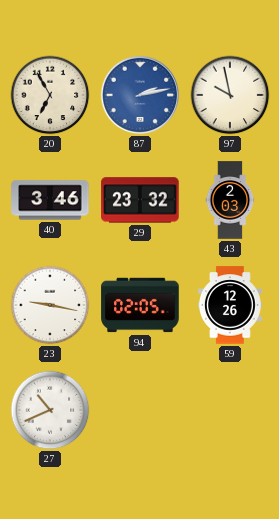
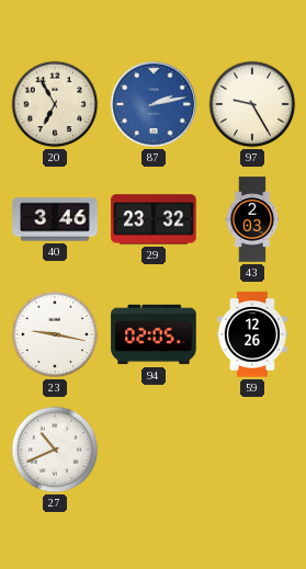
97: 9:58 -> 9:25
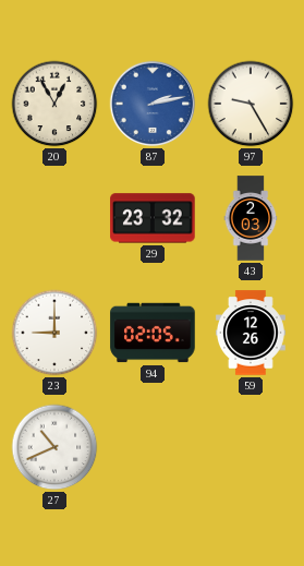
20: 6:55 -> 12:55
40: 3:46 -> none
23: 9:17 -> 9:00
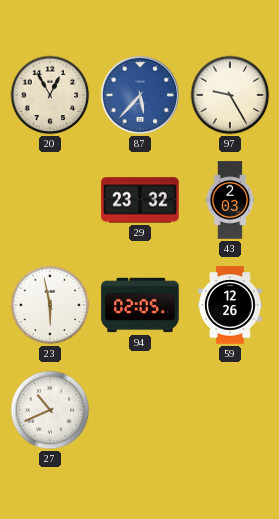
87: 2:13 -> 5:37
23: 9:00 -> 5:58
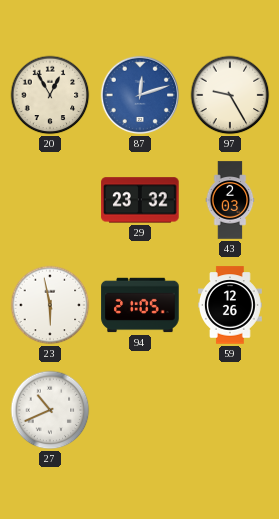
87: 5:37 -> 12:12
94: 02:05 -> 21:05
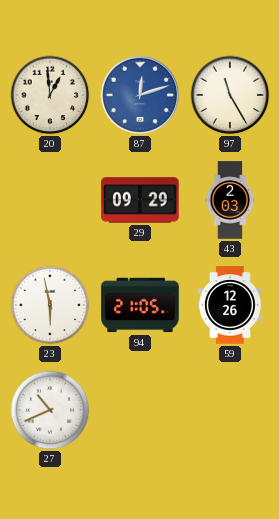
20: 12:55 -> 12:59
97: 9:25 -> 11:25
29: 23:32 -> 09:29
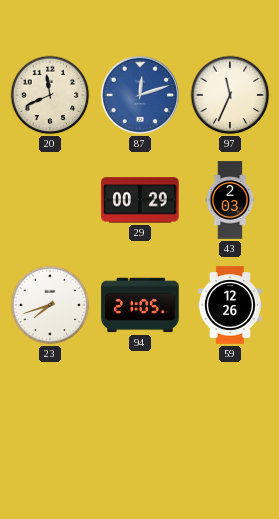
20: 12:59 -> 11:41
97: 11:25 -> 11:34
29: 09:29 -> 00:29
23: 5:58 -> 7:42
27: 10:41 -> none
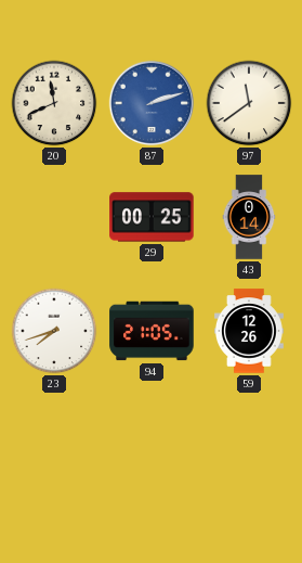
87: 12:12 -> 2:12
97: 11:34 -> 11:39
29: 00:29 -> 00:25
43: 2:03 -> 0:14
